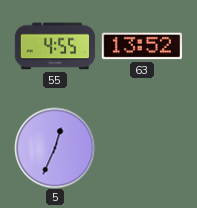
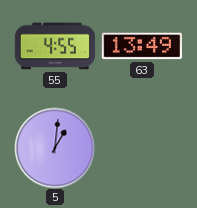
63: 13:52 -> 13:49
5: 12:34 -> 1:01
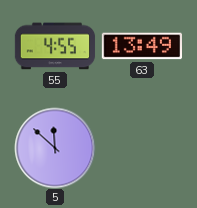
5: 1:01 -> 11:52
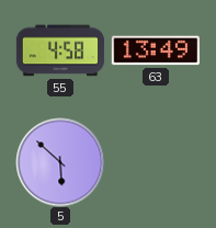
55: 4:55 -> 4:58
5: 11:52 -> 5:52
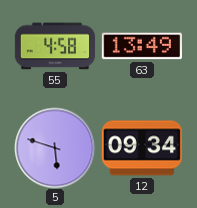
5: 5:52 -> 5:48
12: none -> 09:34
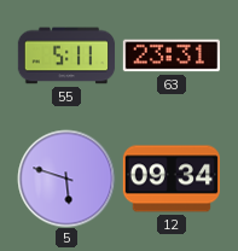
55: 4:58 -> 5:11
63: 13:49 -> 23:31
